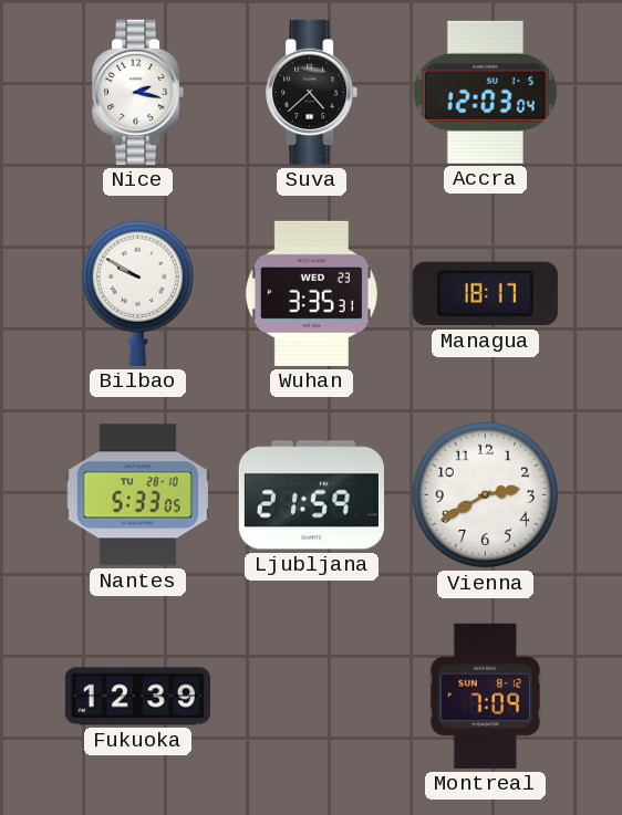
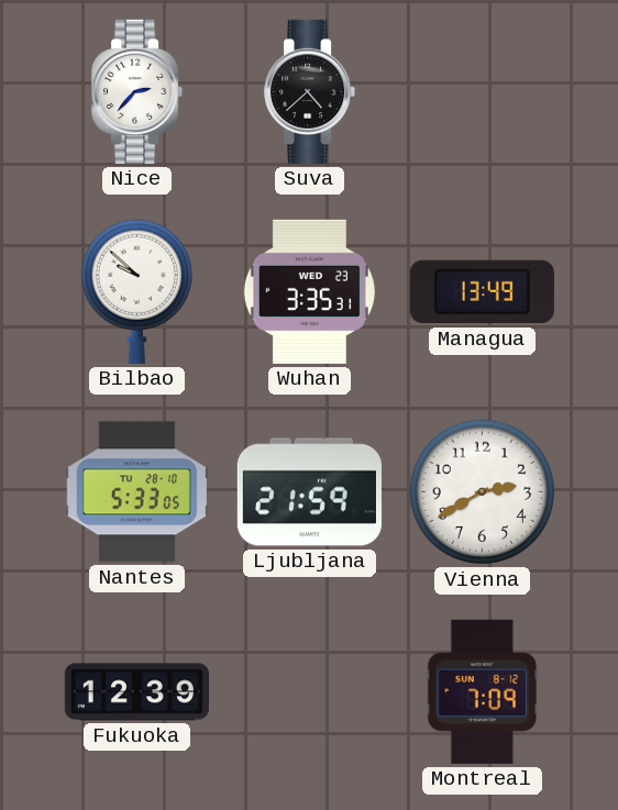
Nice: 2:17 -> 2:37
Accra: 12:03 -> none
Bilbao: 9:50 -> 9:52
Managua: 18:17 -> 13:49
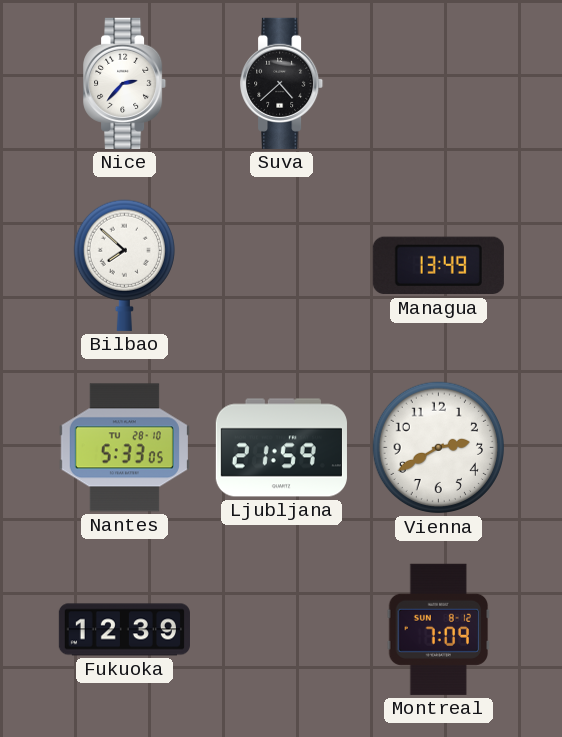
Bilbao: 9:52 -> 7:52
Wuhan: 3:35 -> none
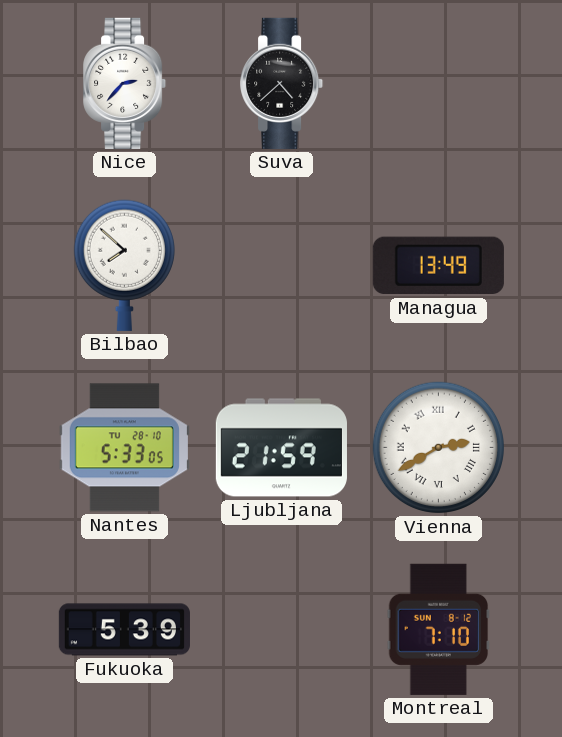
Vienna numerals: Arabic -> Roman
Fukuoka: 12:39 -> 5:39
Montreal: 7:09 -> 7:10
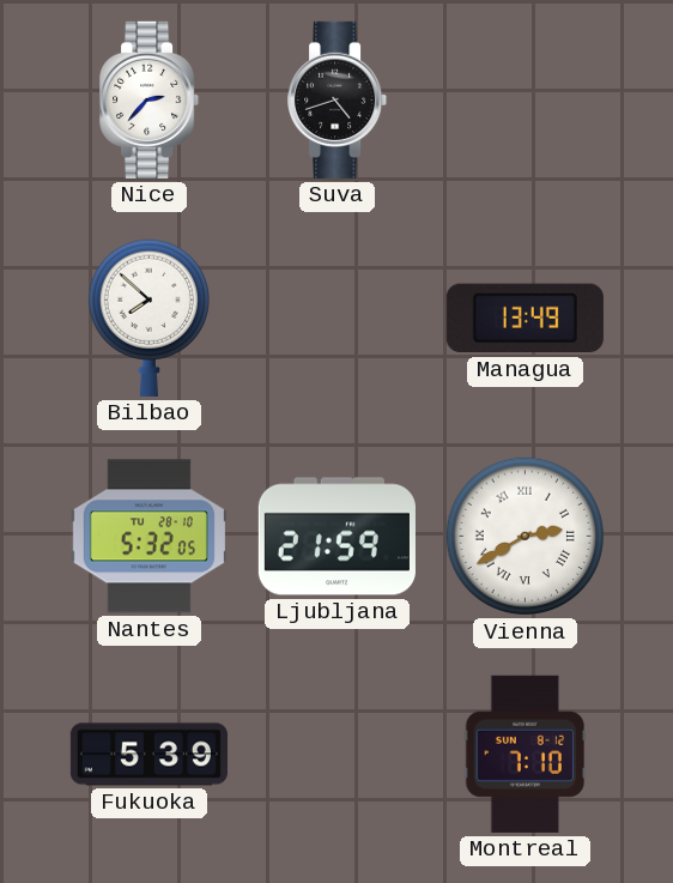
Suva: 4:38 -> 4:42
Nantes: 5:33 -> 5:32
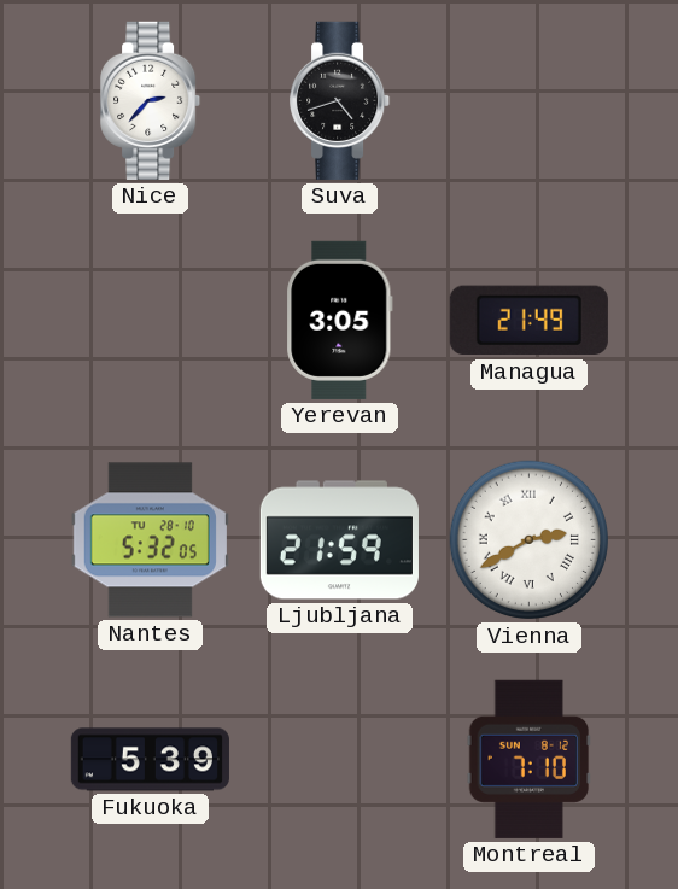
Bilbao: 7:52 -> none
Yerevan: none -> 3:05
Managua: 13:49 -> 21:49
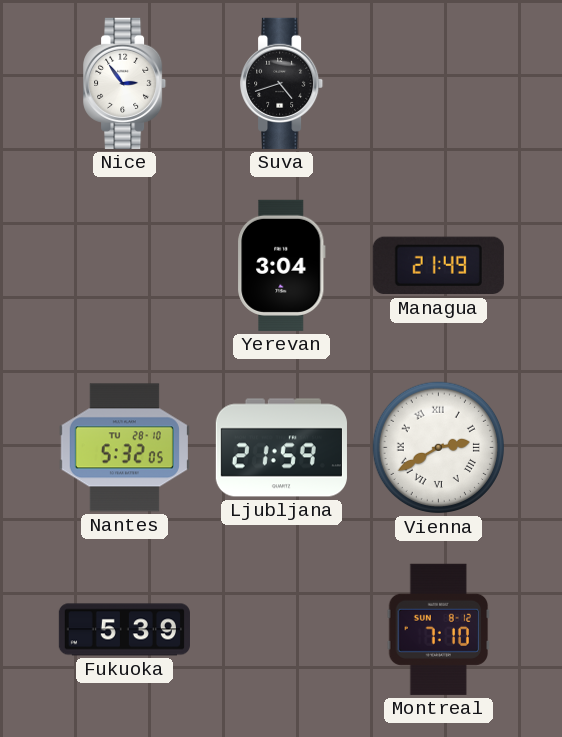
Nice: 2:37 -> 2:54
Yerevan: 3:05 -> 3:04
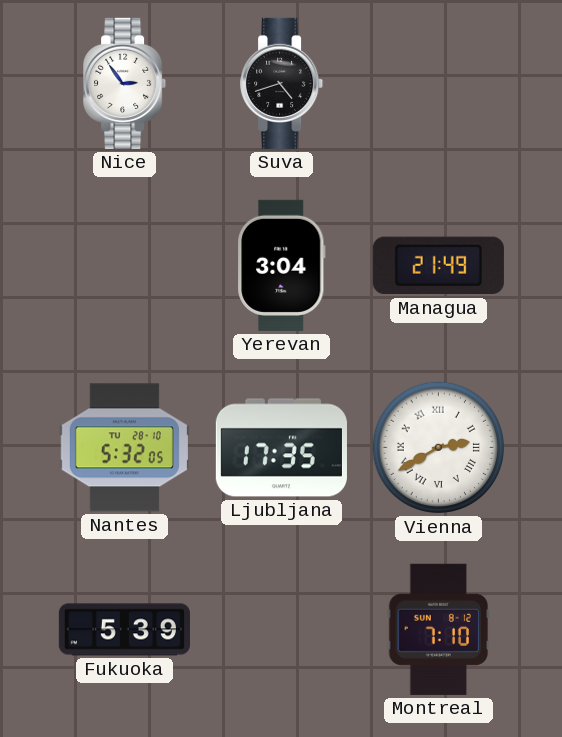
Ljubljana: 21:59 -> 17:35
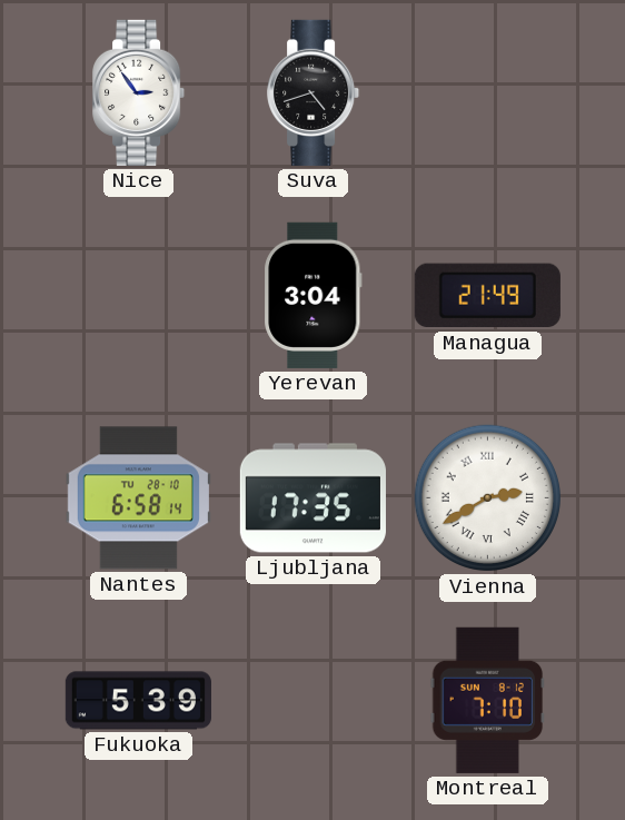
Nantes: 5:32 -> 6:58
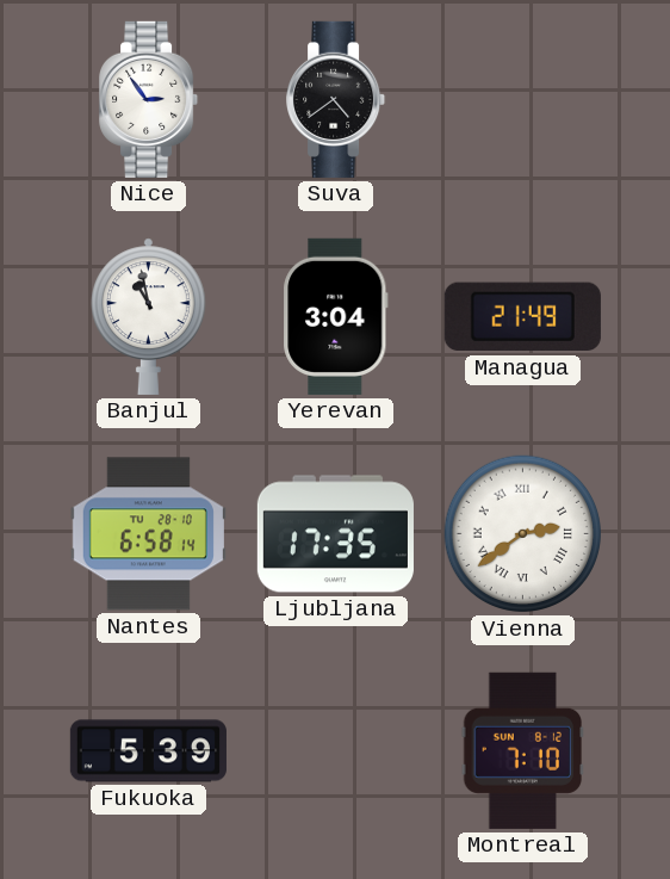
Suva: 4:42 -> 4:39
Banjul: none -> 10:58
Vienna: 2:40 -> 2:39
